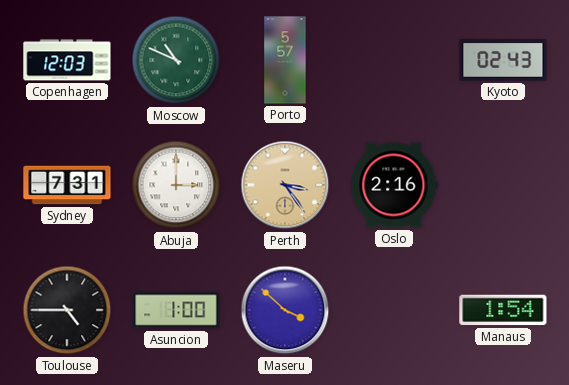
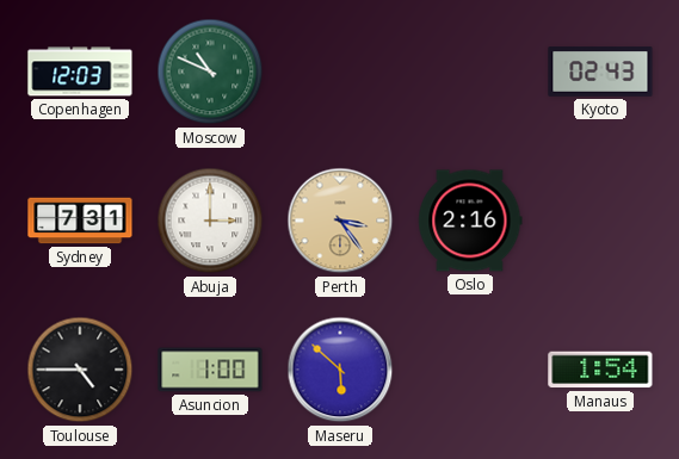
Porto: 5:57 -> none
Maseru: 3:52 -> 5:52
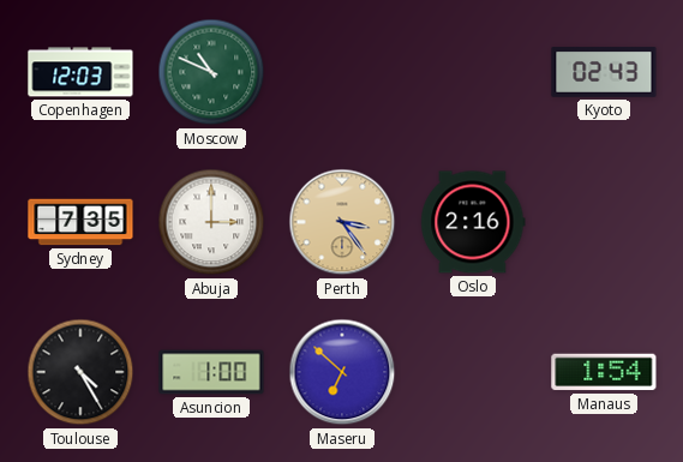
Sydney: 7:31 -> 7:35
Toulouse: 4:45 -> 4:25
Maseru: 5:52 -> 6:52
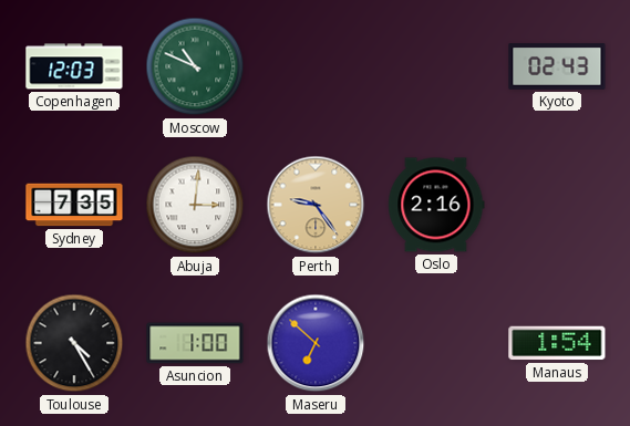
Abuja: 3:00 -> 3:01
Perth: 3:24 -> 9:24
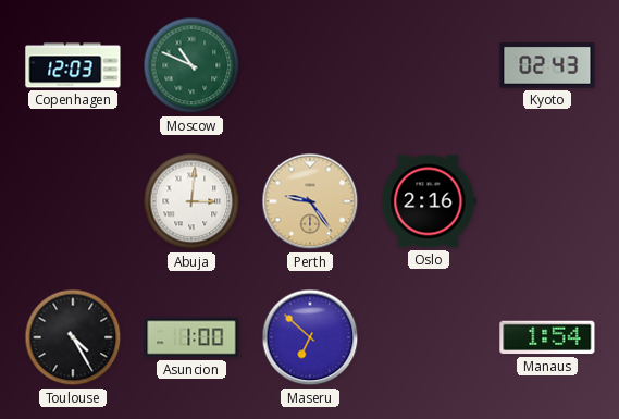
Sydney: 7:35 -> none
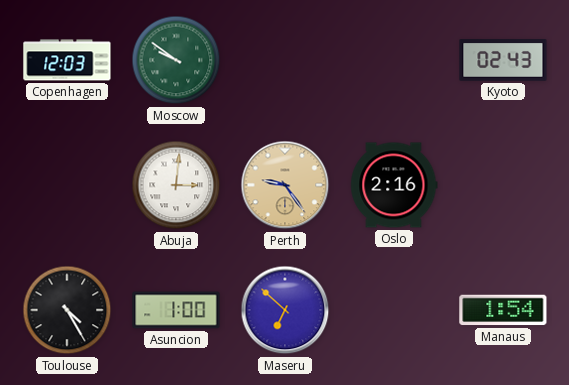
Moscow: 10:49 -> 9:51
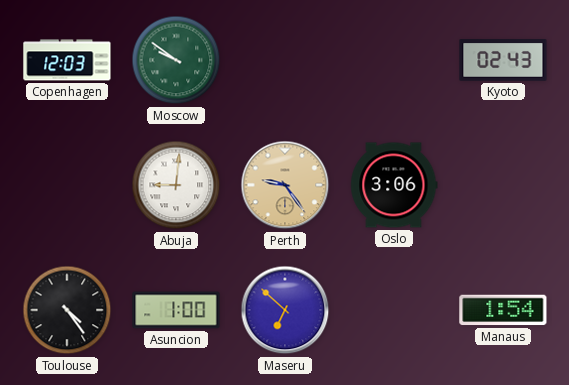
Abuja: 3:01 -> 9:01
Oslo: 2:16 -> 3:06
Toulouse: 4:25 -> 4:24
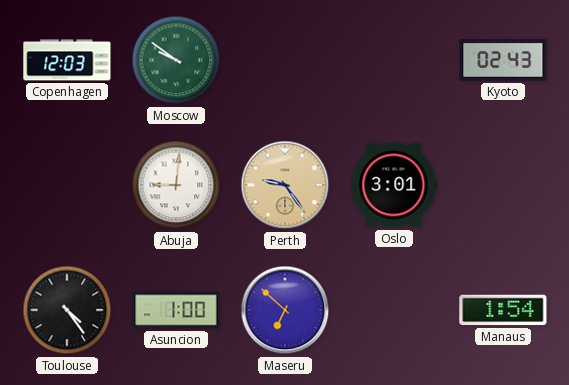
Oslo: 3:06 -> 3:01
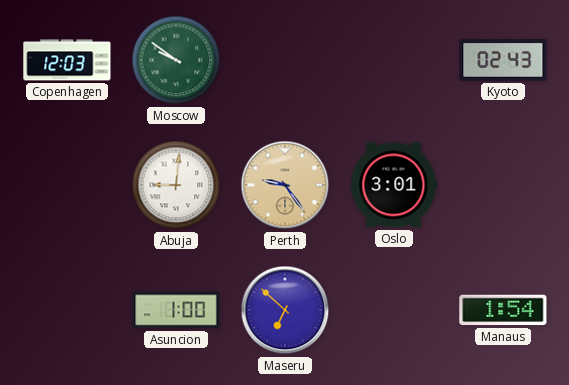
Toulouse: 4:24 -> none
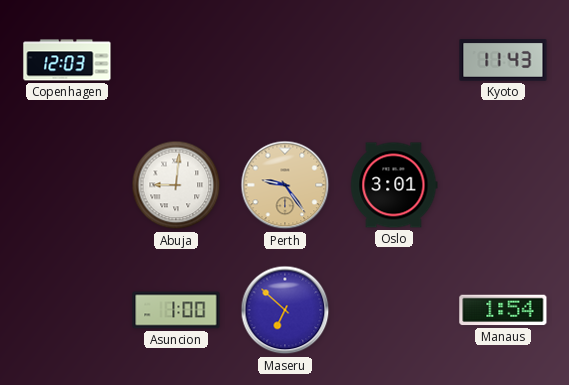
Moscow: 9:51 -> none
Kyoto: 02:43 -> 11:43
